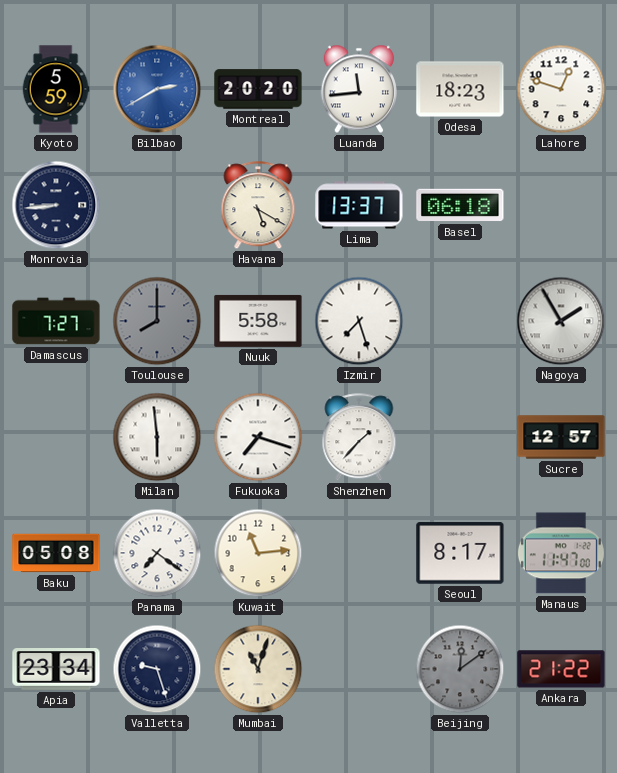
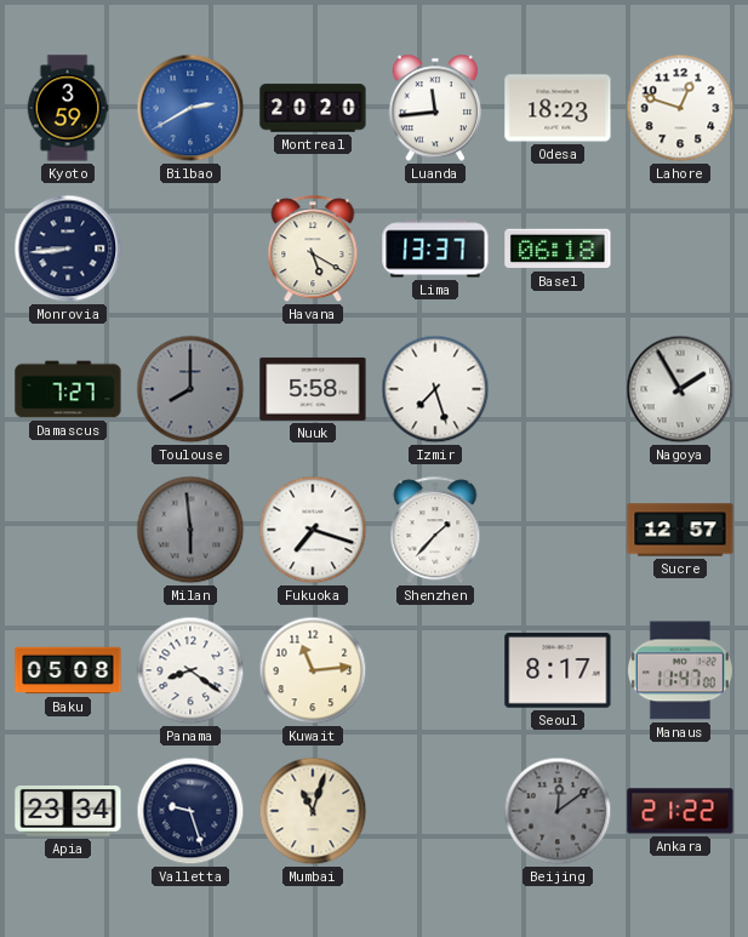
Kyoto: 5:59 -> 3:59
Milan dial: white -> grey
Panama: 7:21 -> 8:21
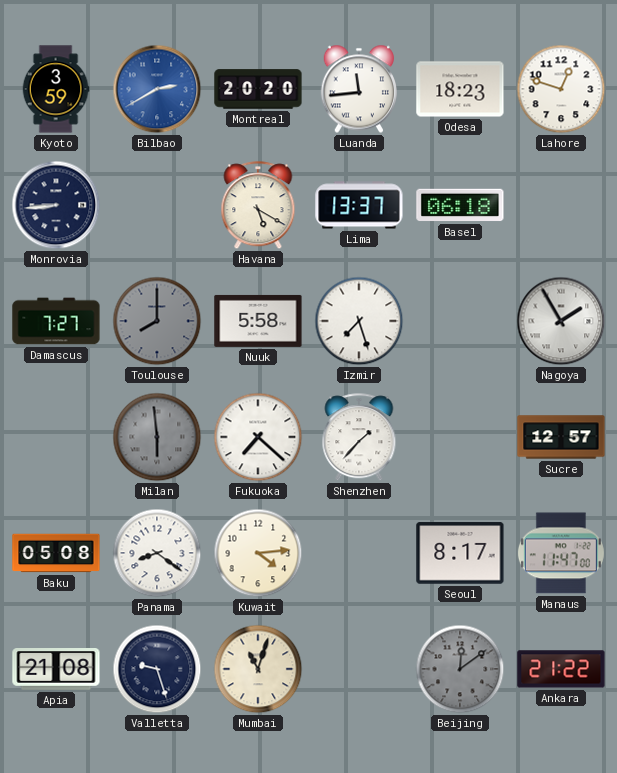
Fukuoka: 7:18 -> 7:22
Kuwait: 11:14 -> 4:14
Apia: 23:34 -> 21:08
